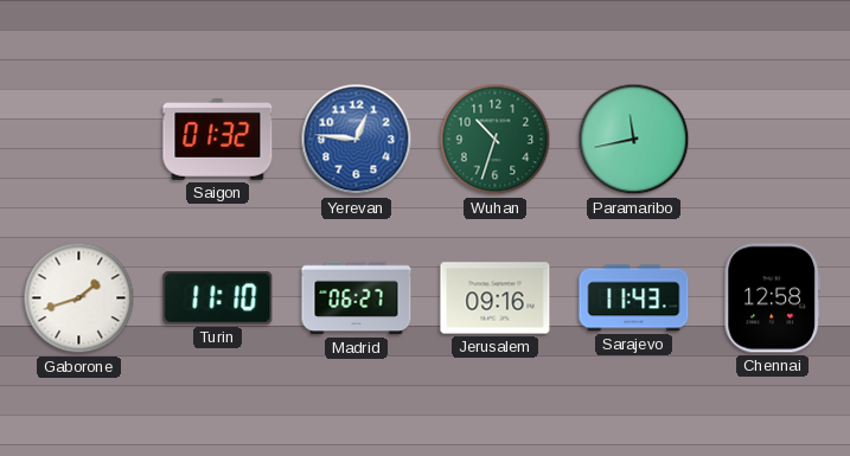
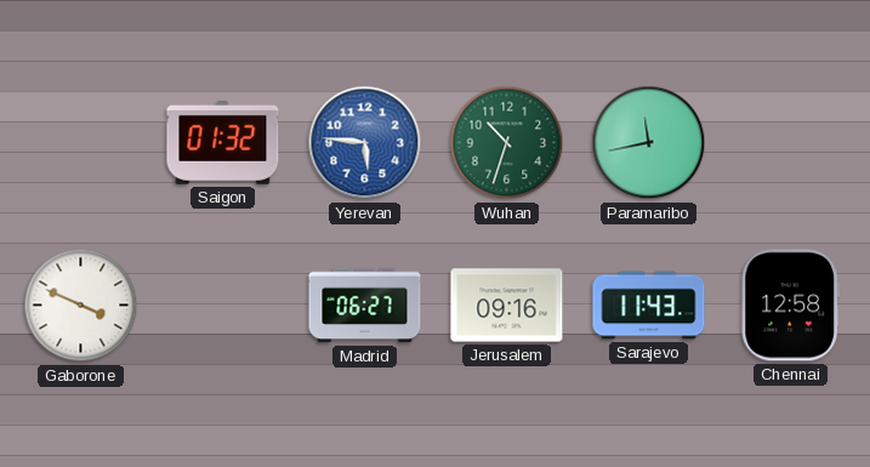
Yerevan: 12:46 -> 5:46
Gaborone: 1:42 -> 3:49
Turin: 11:10 -> none
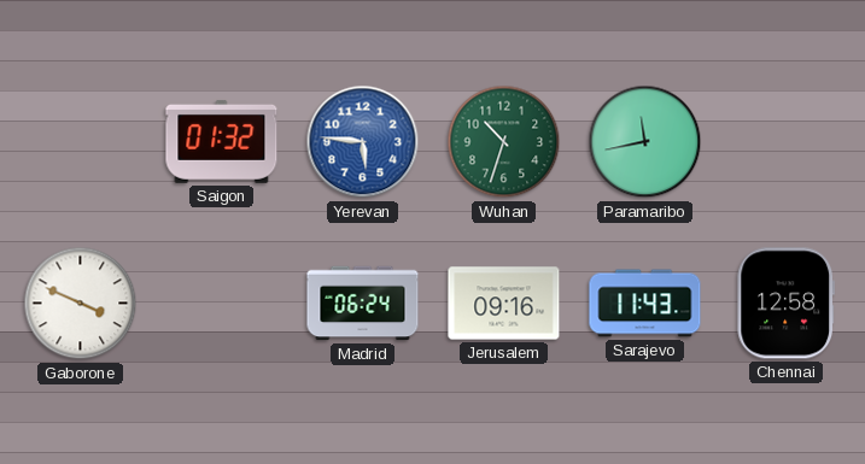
Madrid: 06:27 -> 06:24
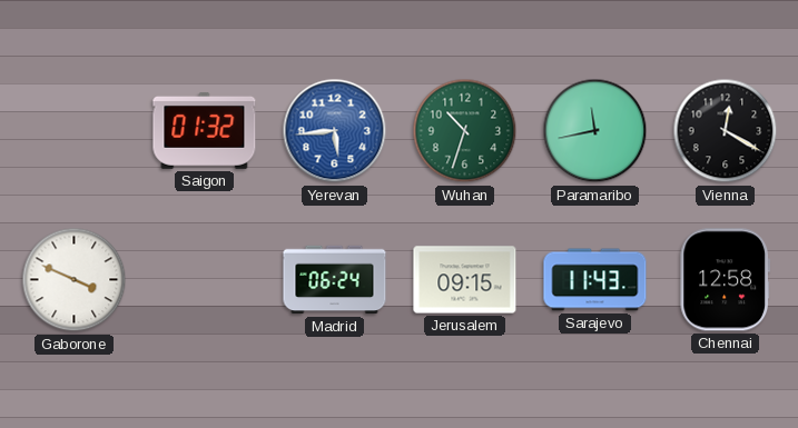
Yerevan: 5:46 -> 5:44
Vienna: none -> 12:20
Jerusalem: 09:16 -> 09:15
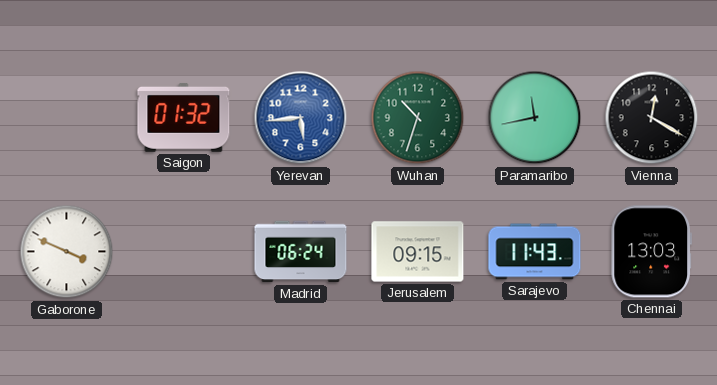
Chennai: 12:58 -> 13:03
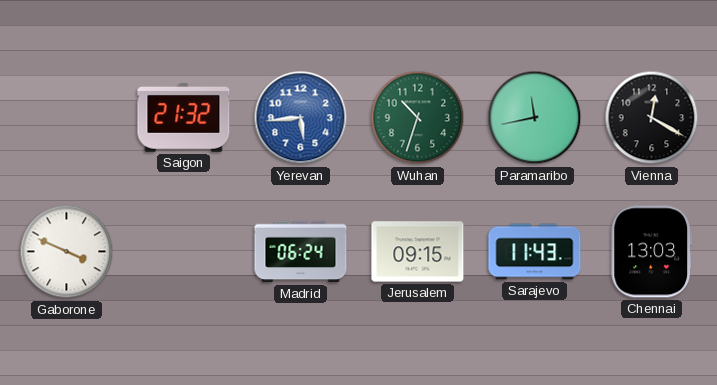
Saigon: 01:32 -> 21:32
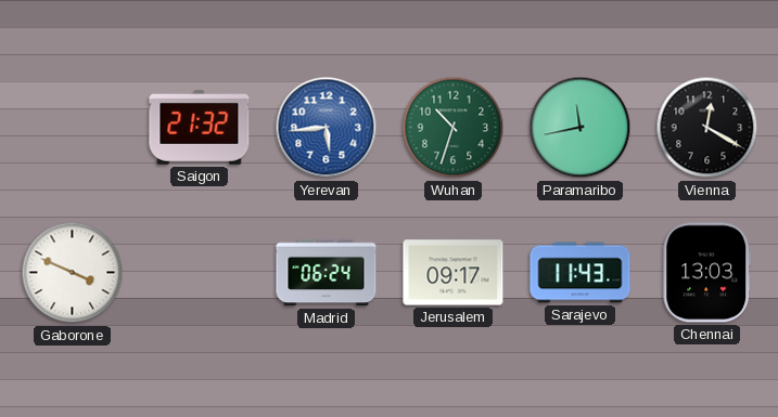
Jerusalem: 09:15 -> 09:17
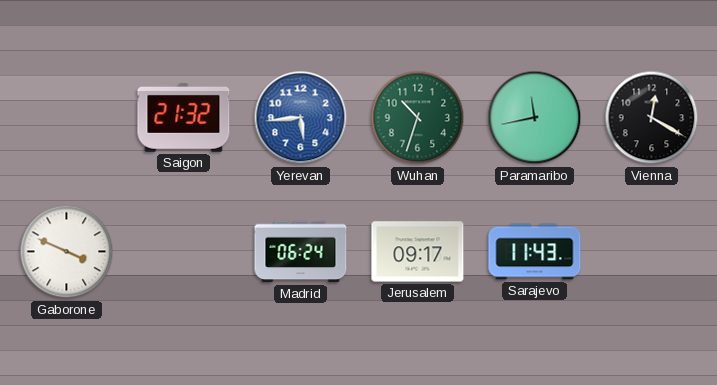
Chennai: 13:03 -> none
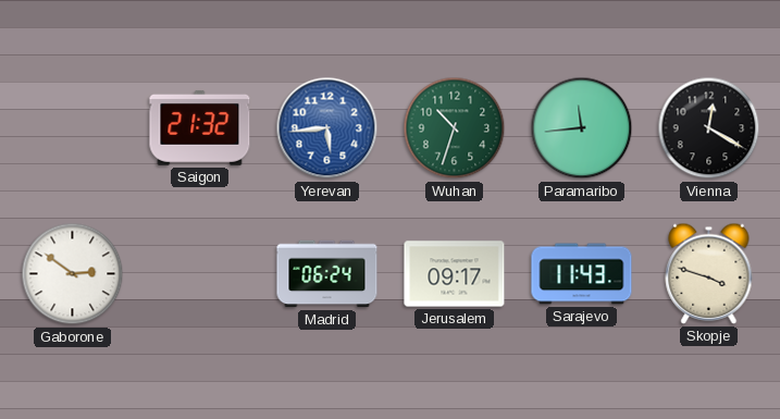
Paramaribo: 11:43 -> 11:44
Gaborone: 3:49 -> 2:51
Skopje: none -> 3:48
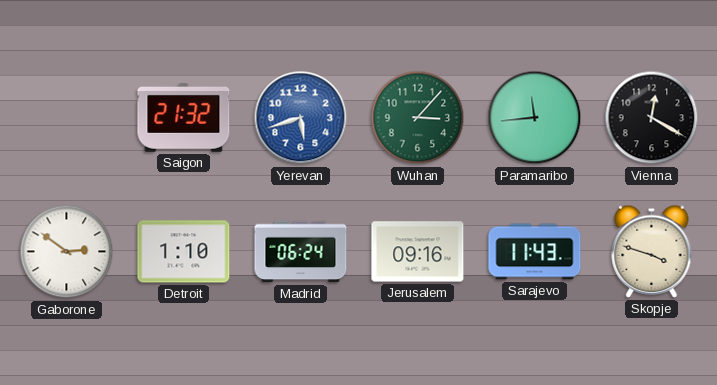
Yerevan: 5:44 -> 5:42
Wuhan: 10:33 -> 3:07
Detroit: none -> 1:10
Jerusalem: 09:17 -> 09:16
